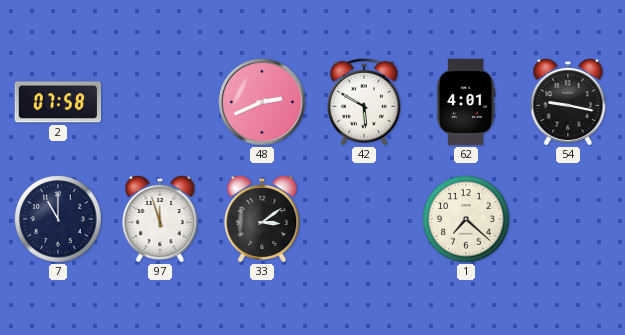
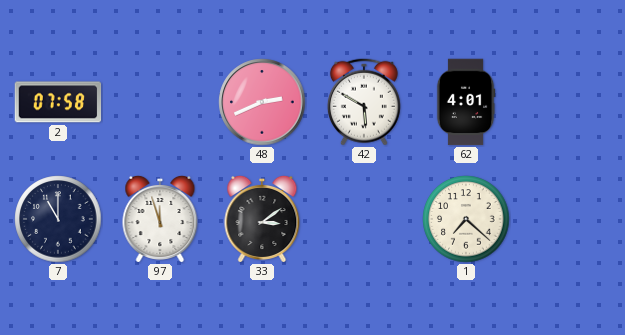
54: 9:17 -> none
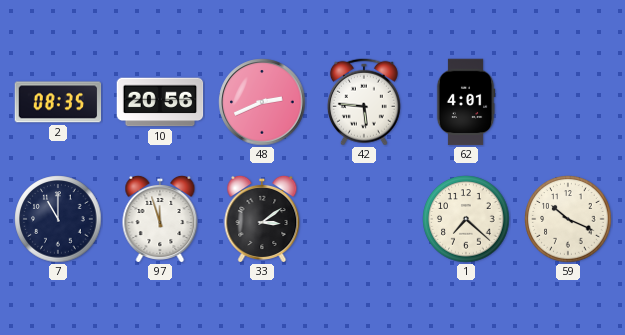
2: 07:58 -> 08:35
10: none -> 20:56
42: 5:50 -> 5:46
59: none -> 10:19
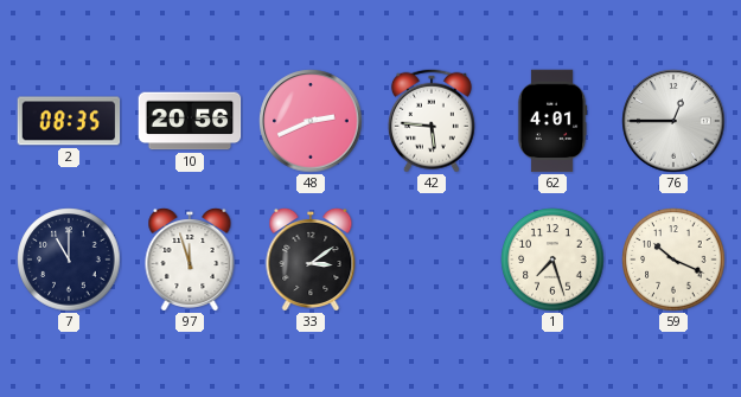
76: none -> 12:45
1: 7:22 -> 7:27
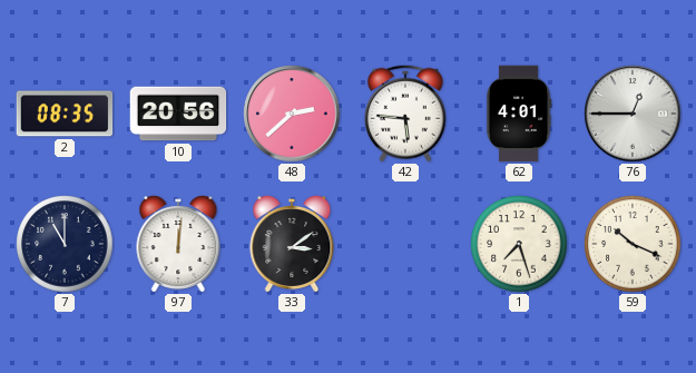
48: 2:41 -> 2:38
97: 11:57 -> 12:01
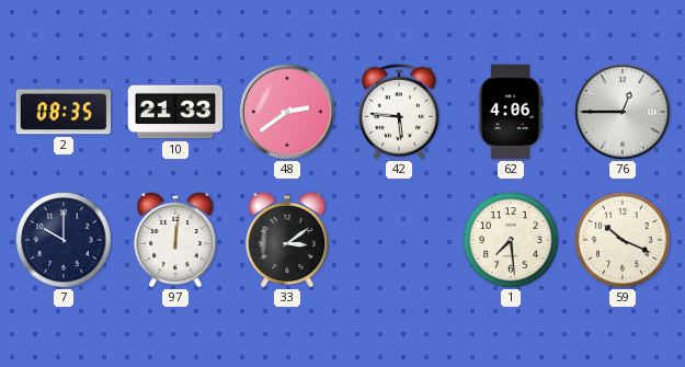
10: 20:56 -> 21:33
48: 2:38 -> 2:39
62: 4:01 -> 4:06
7: 11:00 -> 10:00
1: 7:27 -> 7:29
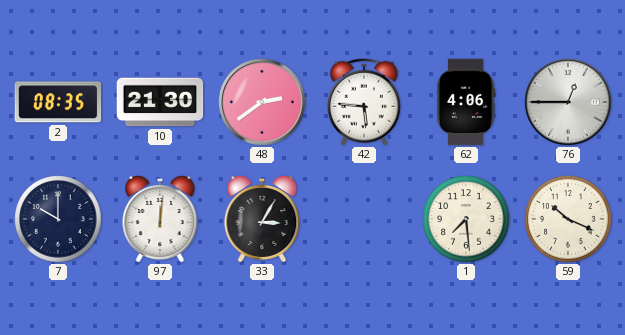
10: 21:33 -> 21:30
33: 3:09 -> 3:05
